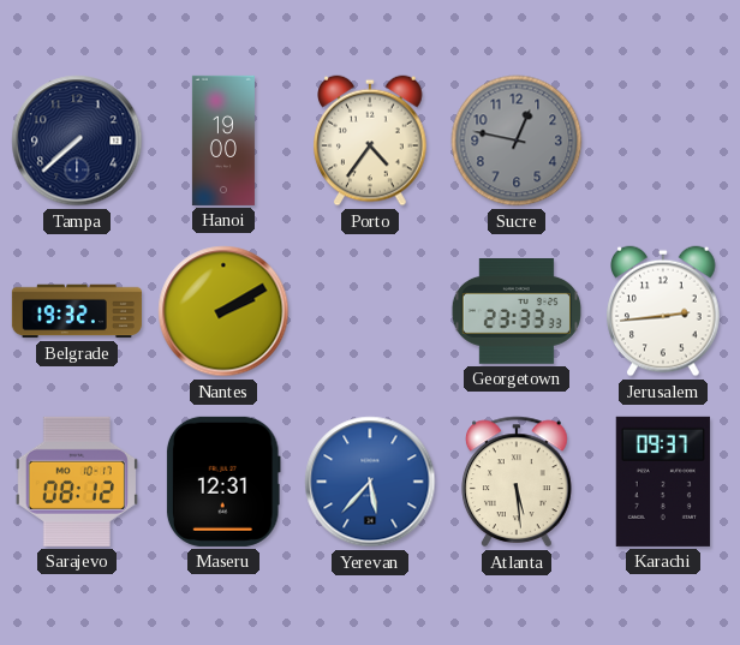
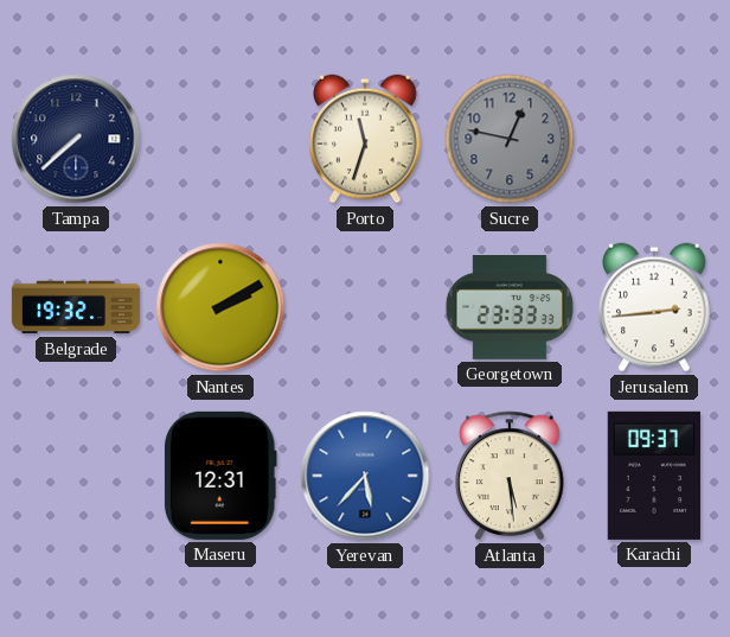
Hanoi: 19:00 -> none
Porto: 4:36 -> 11:33
Sarajevo: 08:12 -> none
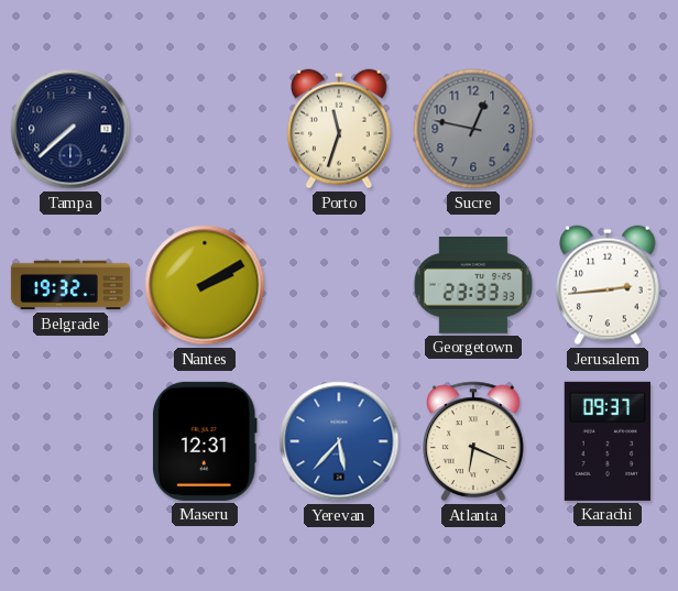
Atlanta: 5:29 -> 6:19
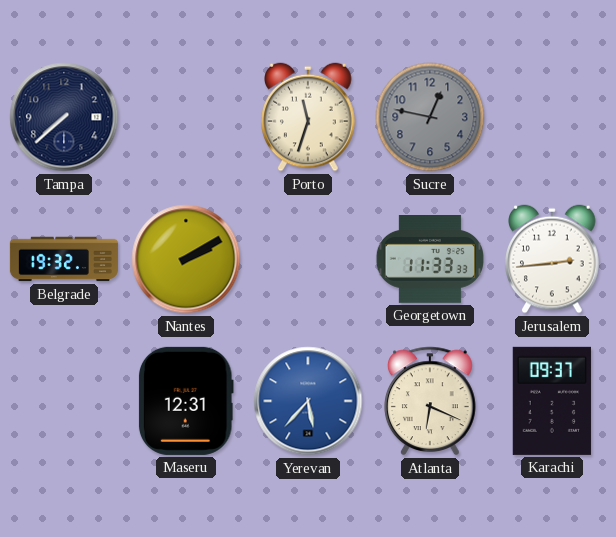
Georgetown: 23:33 -> 11:33
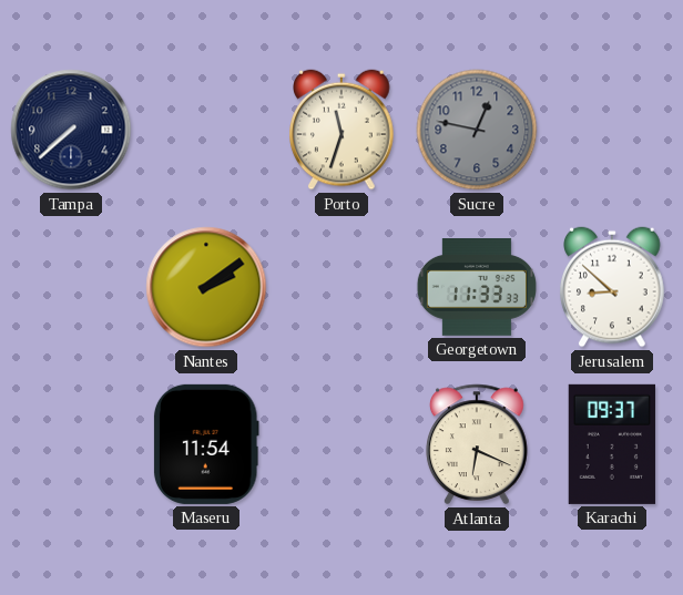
Belgrade: 19:32 -> none
Nantes: 2:10 -> 2:09
Jerusalem: 2:44 -> 8:52
Maseru: 12:31 -> 11:54
Yerevan: 5:37 -> none
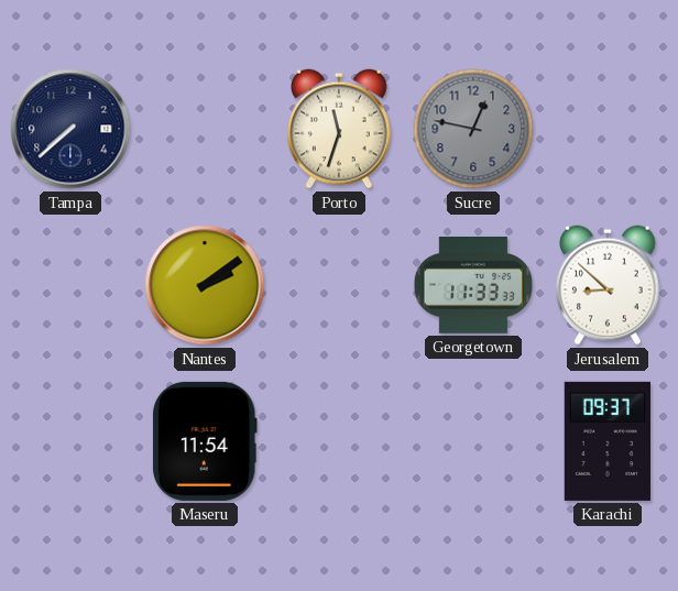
Atlanta: 6:19 -> none
